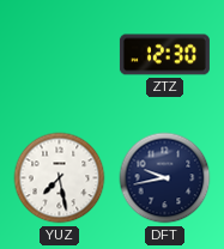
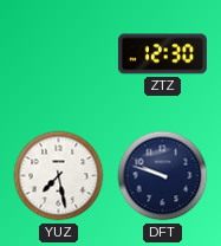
DFT: 9:43 -> 9:48
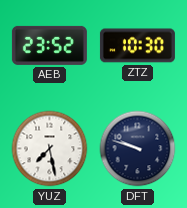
AEB: none -> 23:52
ZTZ: 12:30 -> 10:30
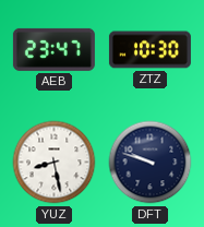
AEB: 23:52 -> 23:47
YUZ: 7:28 -> 8:28
